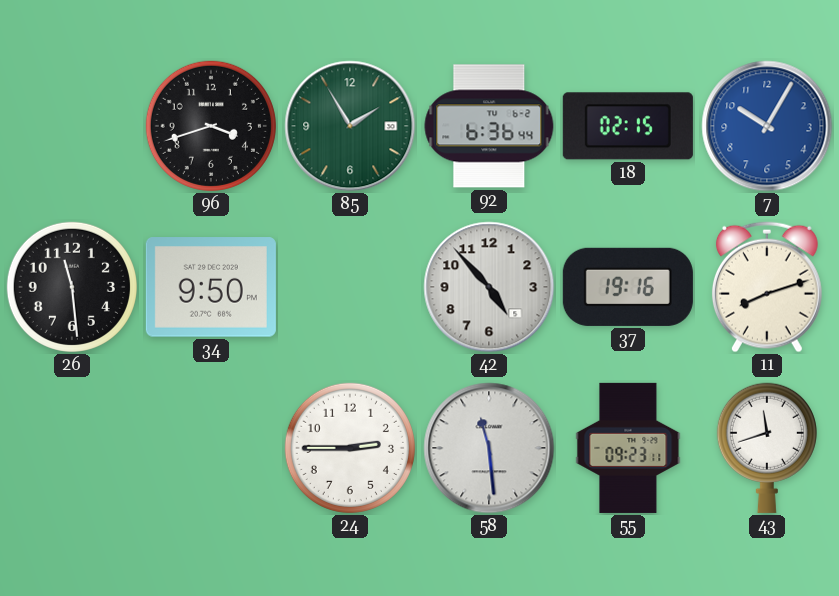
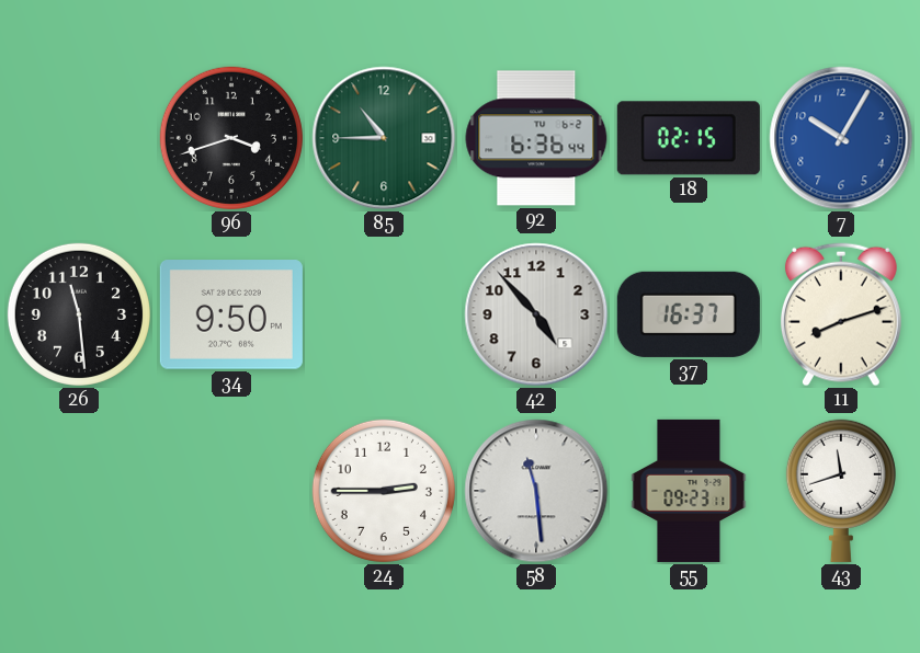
85: 1:55 -> 10:45
37: 19:16 -> 16:37
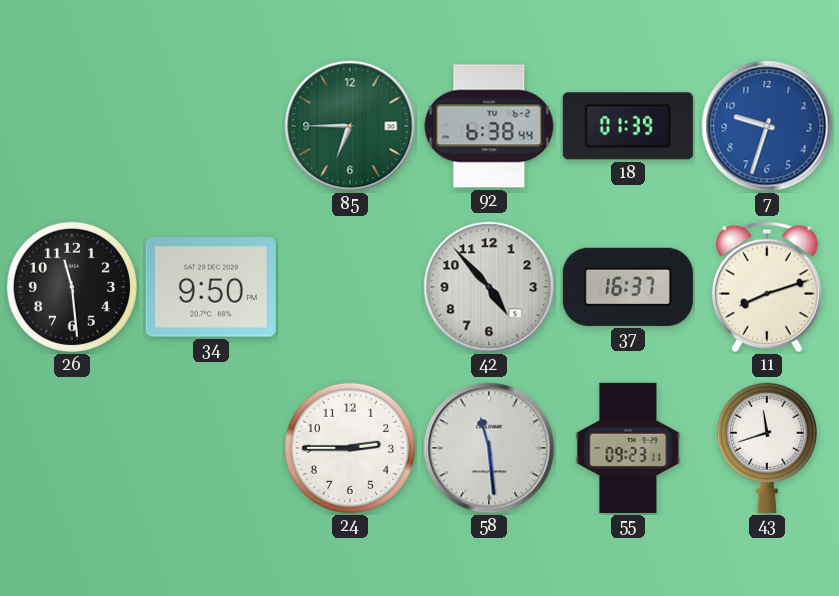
96: 3:42 -> none
85: 10:45 -> 6:45
92: 6:36 -> 6:38
18: 02:15 -> 01:39
7: 10:05 -> 9:33
